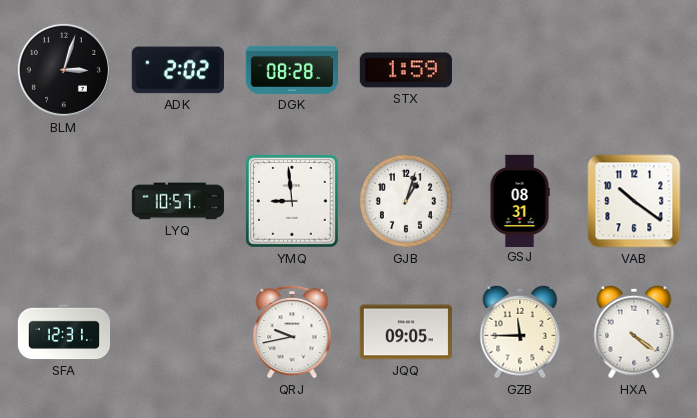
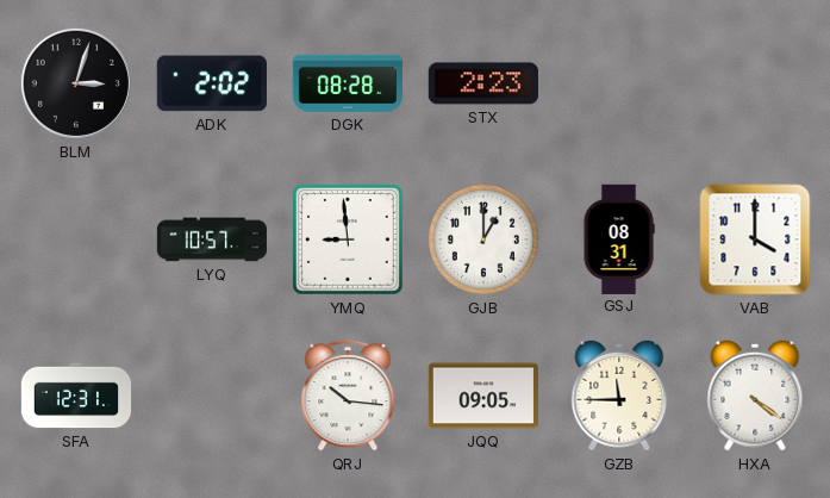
STX: 1:59 -> 2:23
GJB: 1:03 -> 1:00
VAB: 10:21 -> 4:00
QRJ: 9:43 -> 10:16
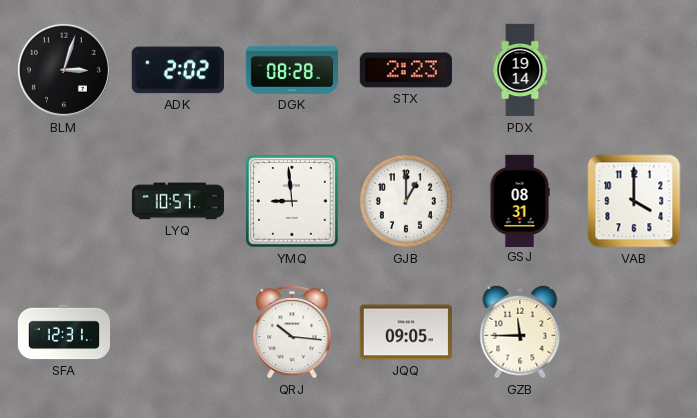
PDX: none -> 19:14
HXA: 4:21 -> none
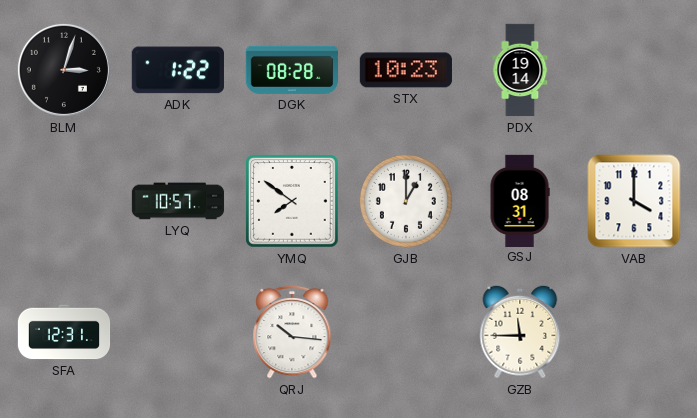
ADK: 2:02 -> 1:22
STX: 2:23 -> 10:23
YMQ: 8:59 -> 7:51
JQQ: 09:05 -> none
